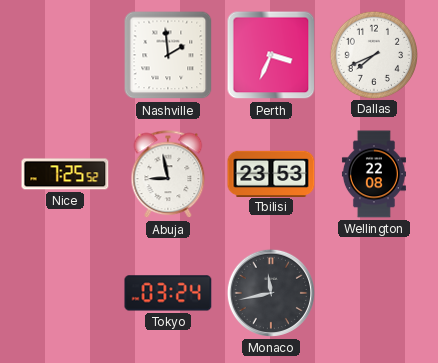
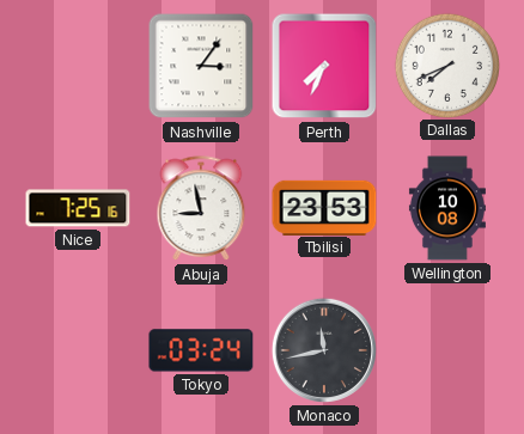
Nashville: 1:59 -> 3:06
Perth: 3:34 -> 7:34
Nice: 7:25:52 -> 7:25:16
Wellington: 22:08 -> 10:08
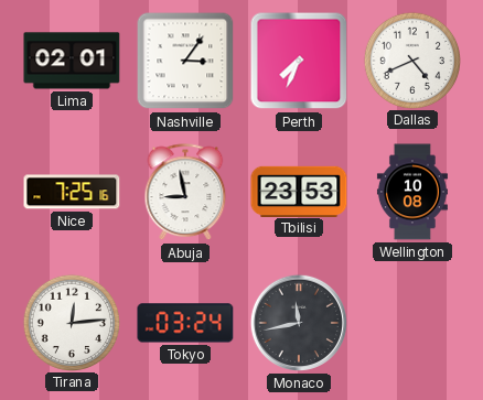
Lima: none -> 02:01
Dallas: 7:41 -> 4:41
Tirana: none -> 12:14
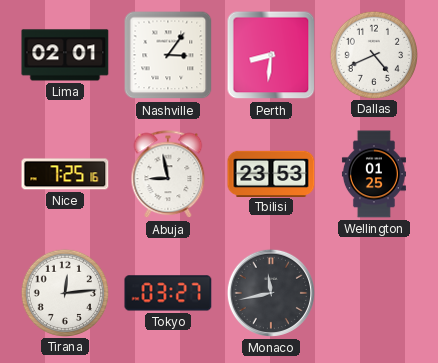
Perth: 7:34 -> 8:31
Wellington: 10:08 -> 01:25
Tokyo: 03:24 -> 03:27
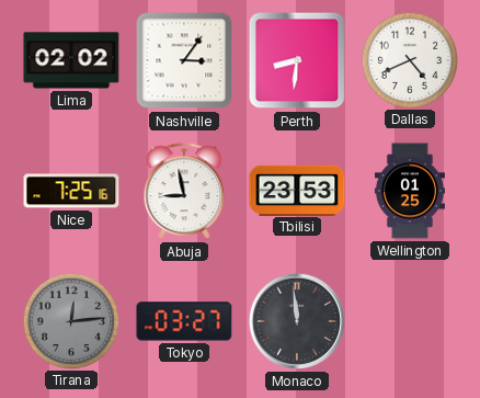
Lima: 02:01 -> 02:02
Tirana dial: white -> grey
Monaco: 11:43 -> 11:59
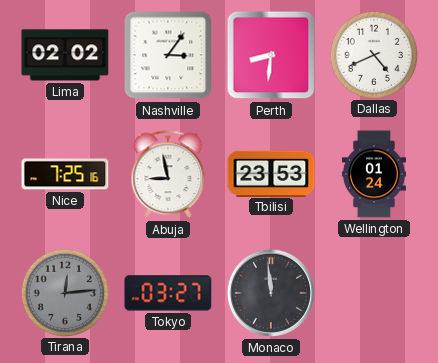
Wellington: 01:25 -> 01:24
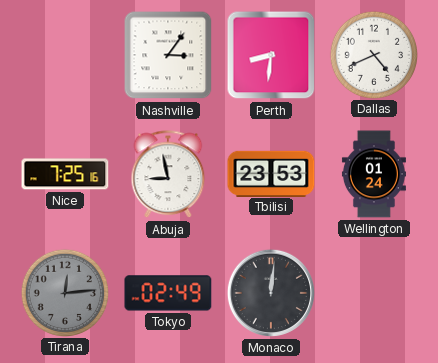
Lima: 02:02 -> none
Tokyo: 03:27 -> 02:49
Monaco: 11:59 -> 12:01
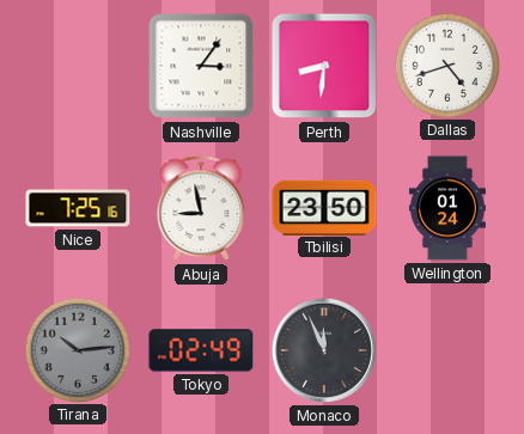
Dallas: 4:41 -> 4:42
Tbilisi: 23:53 -> 23:50
Tirana: 12:14 -> 10:14
Monaco: 12:01 -> 11:56
